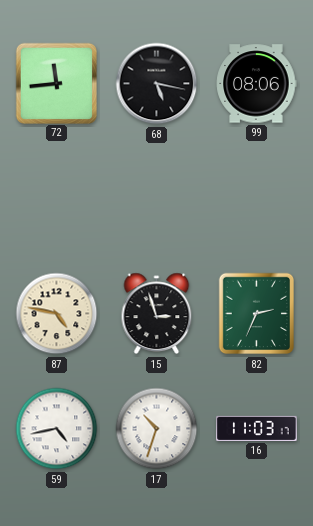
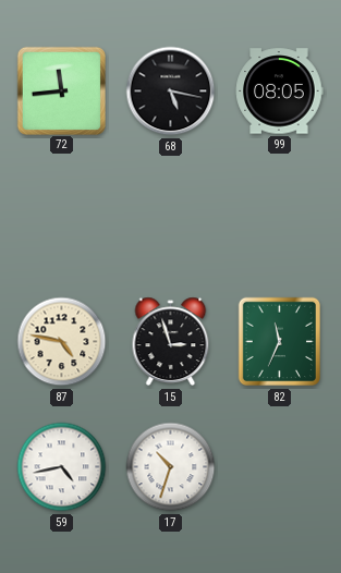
99: 08:06 -> 08:05
82: 2:34 -> 11:34
16: 11:03 -> none
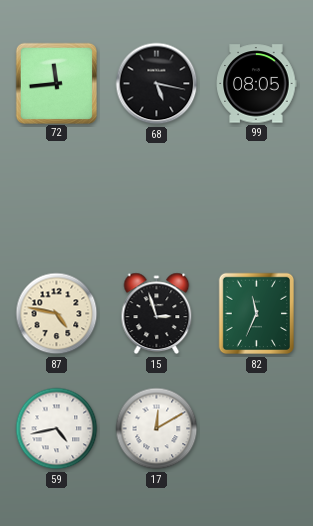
17: 10:33 -> 12:10
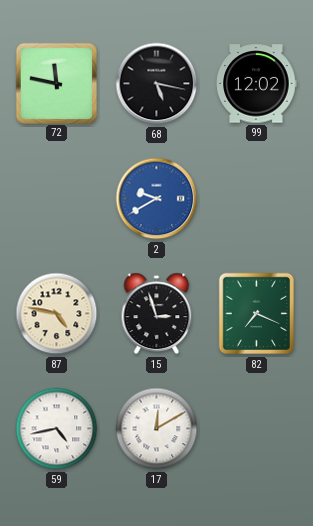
72: 11:44 -> 11:47
99: 08:05 -> 12:02
2: none -> 9:40
82: 11:34 -> 7:19
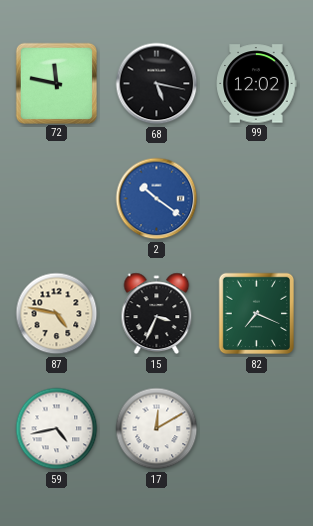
2: 9:40 -> 10:21
15: 2:57 -> 3:34
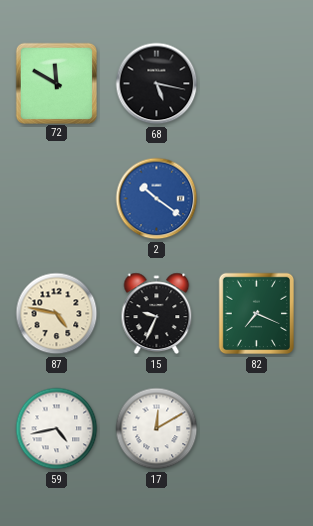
72: 11:47 -> 11:50
99: 12:02 -> none
15: 3:34 -> 9:34
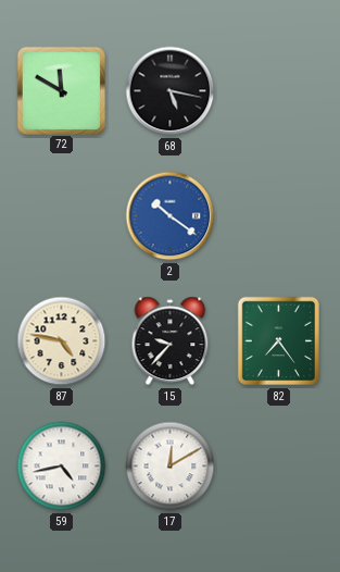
15: 9:34 -> 9:37
82: 7:19 -> 7:24
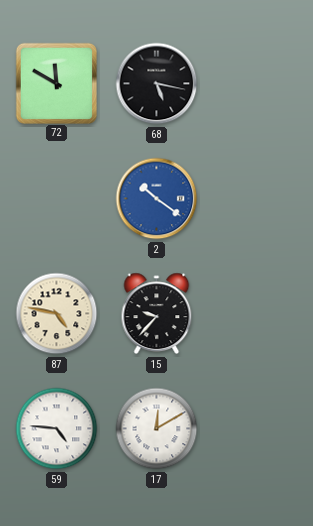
82: 7:24 -> none
59: 4:43 -> 4:46
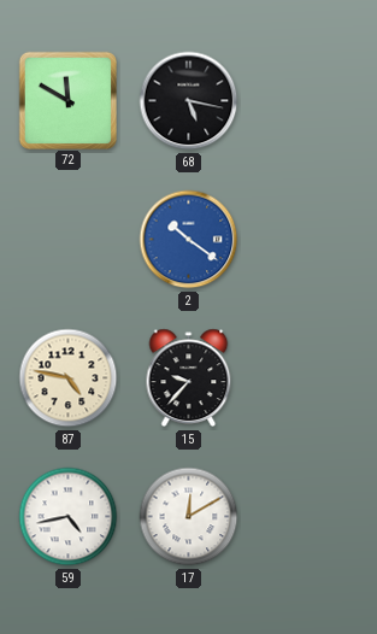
59: 4:46 -> 4:43
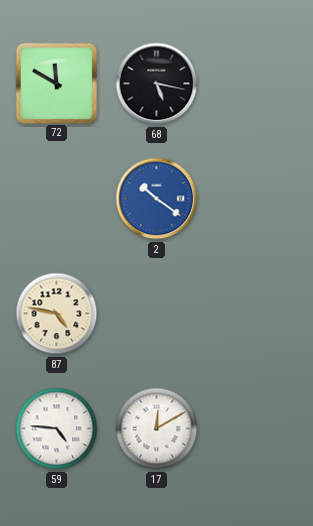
15: 9:37 -> none
59: 4:43 -> 4:46
